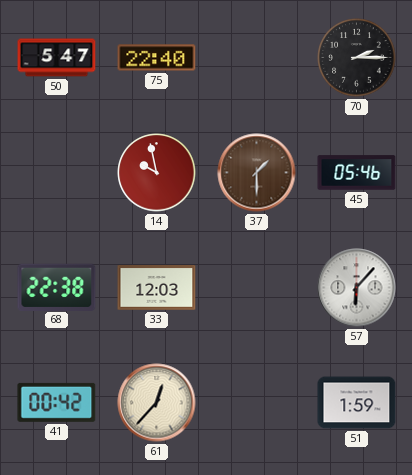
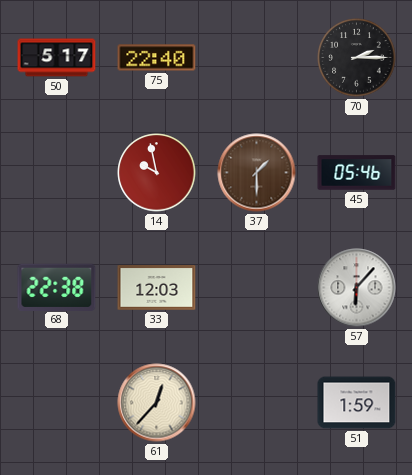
50: 5:47 -> 5:17
41: 00:42 -> none
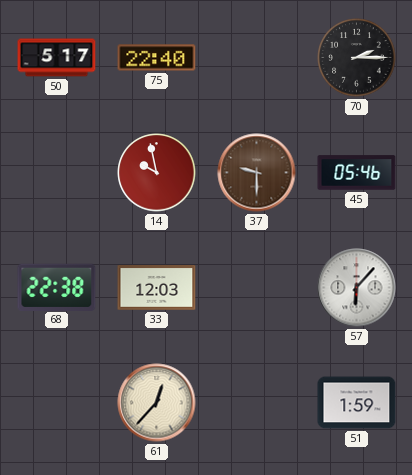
37: 1:30 -> 9:30
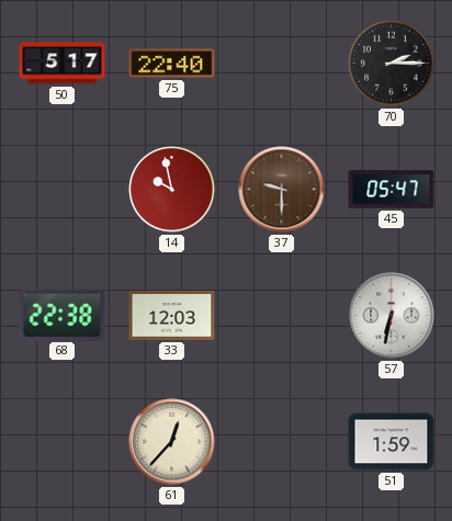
45: 05:46 -> 05:47
57: 6:07 -> 6:32
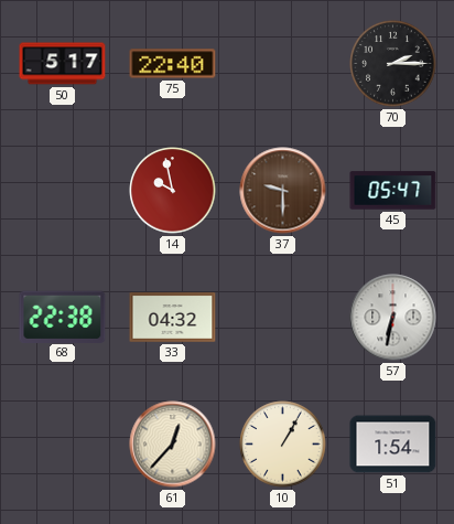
33: 12:03 -> 04:32
10: none -> 1:05
51: 1:59 -> 1:54
